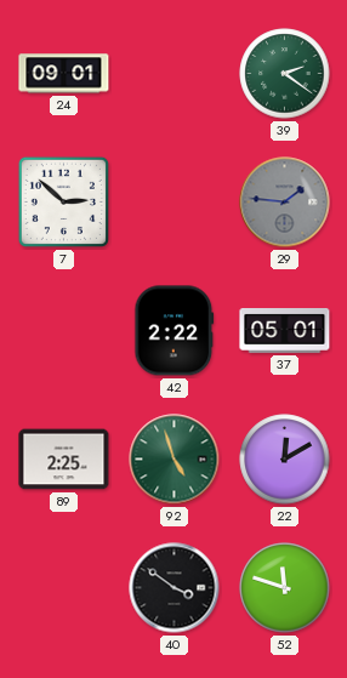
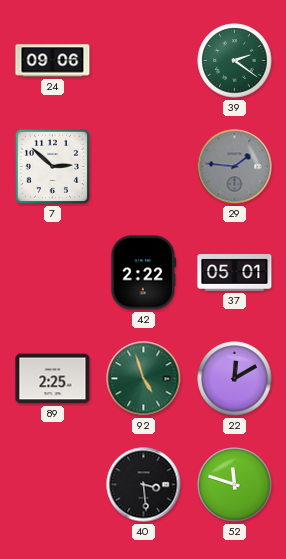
24: 09:01 -> 09:06
40: 3:51 -> 3:29
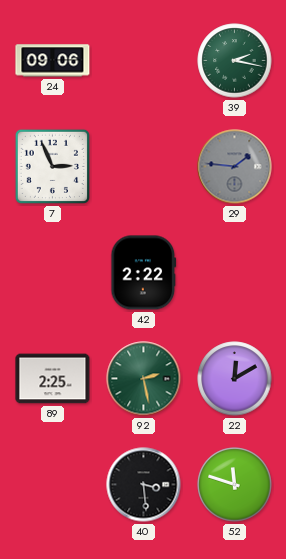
39: 2:21 -> 2:17
7: 2:52 -> 2:56
37: 05:01 -> none
92: 4:57 -> 2:28
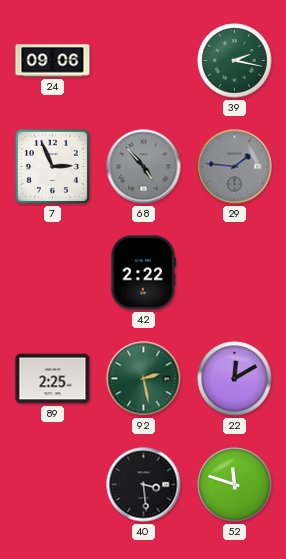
68: none -> 4:53
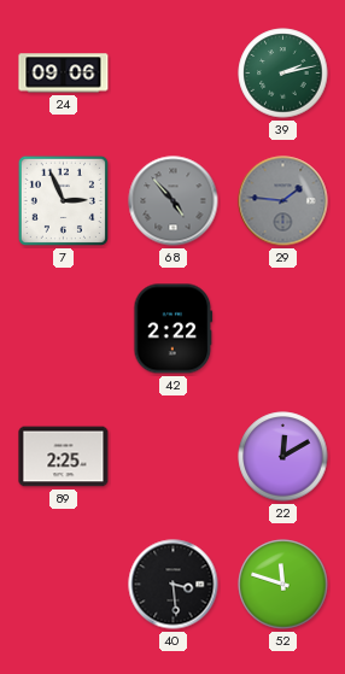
39: 2:17 -> 2:13
92: 2:28 -> none
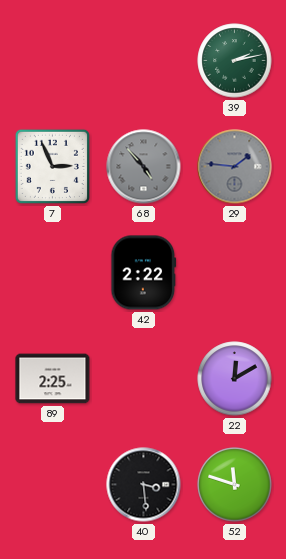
24: 09:06 -> none
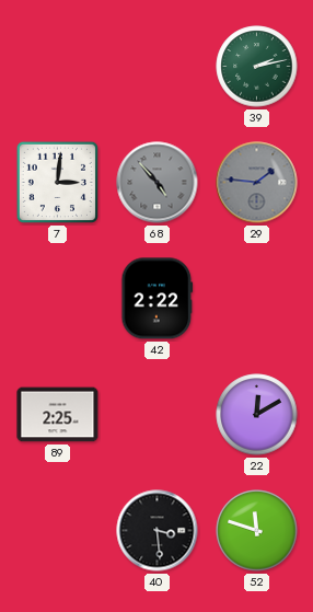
7: 2:56 -> 3:01
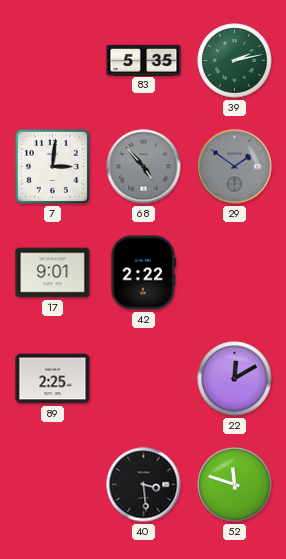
83: none -> 5:35
29: 1:46 -> 1:51
17: none -> 9:01
